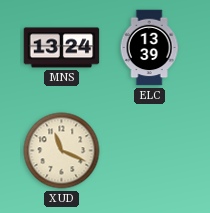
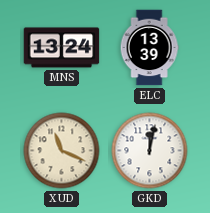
GKD: none -> 12:02
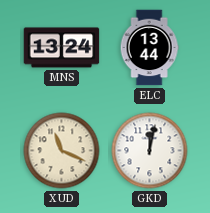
ELC: 13:39 -> 13:44
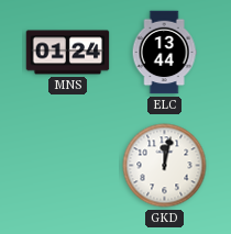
MNS: 13:24 -> 01:24
XUD: 11:19 -> none
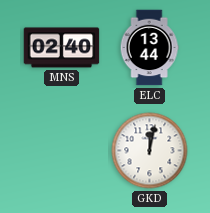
MNS: 01:24 -> 02:40
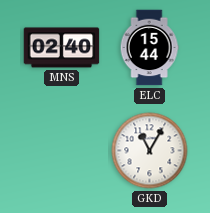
ELC: 13:44 -> 15:44
GKD: 12:02 -> 11:05
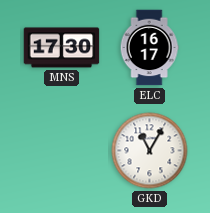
MNS: 02:40 -> 17:30
ELC: 15:44 -> 16:17
